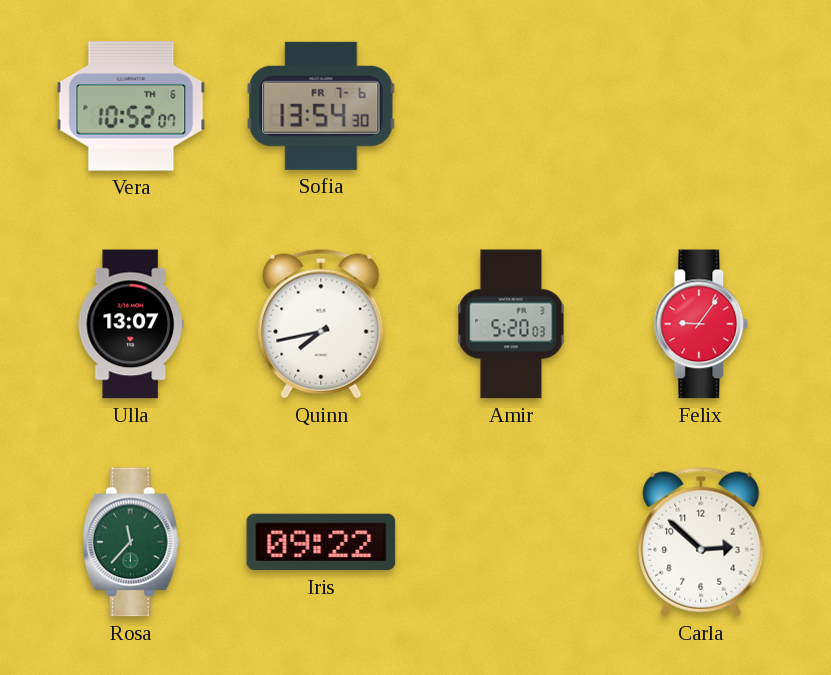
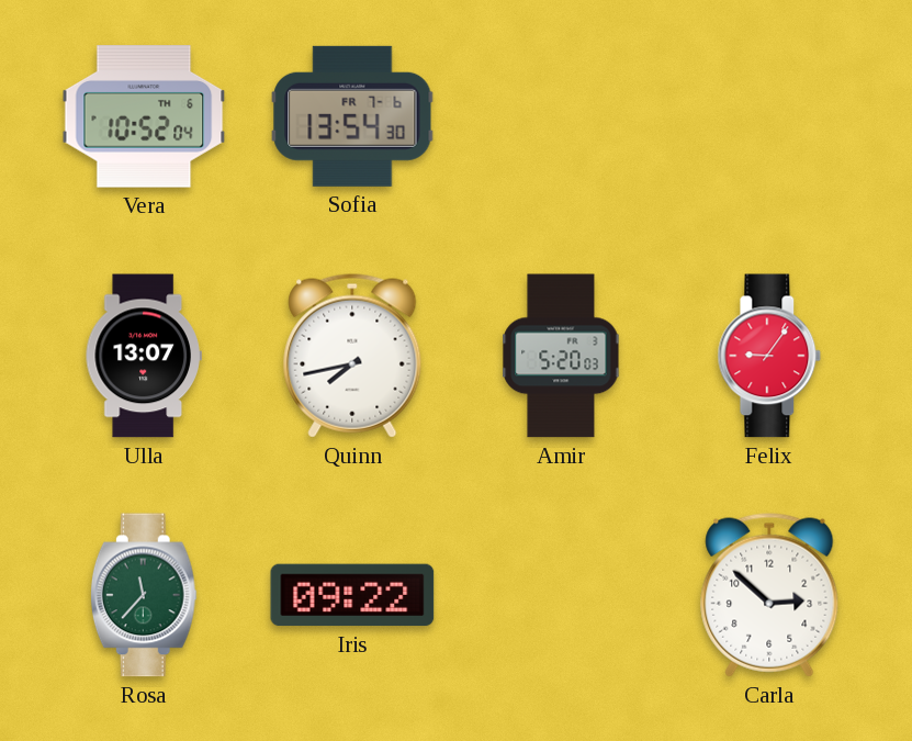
Vera: 10:52:07 -> 10:52:04
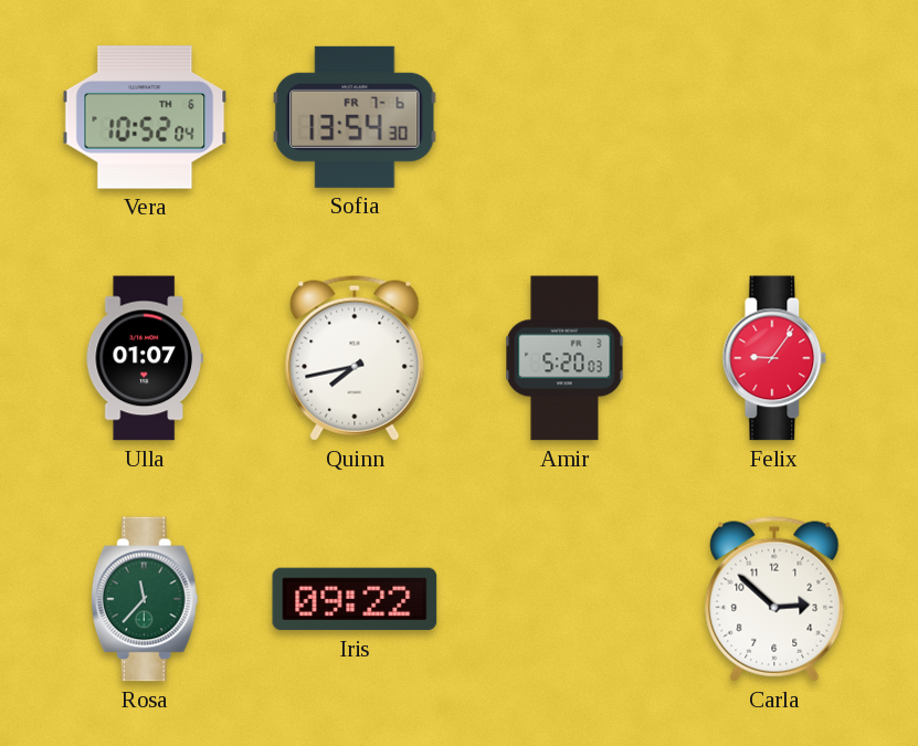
Ulla: 13:07 -> 01:07
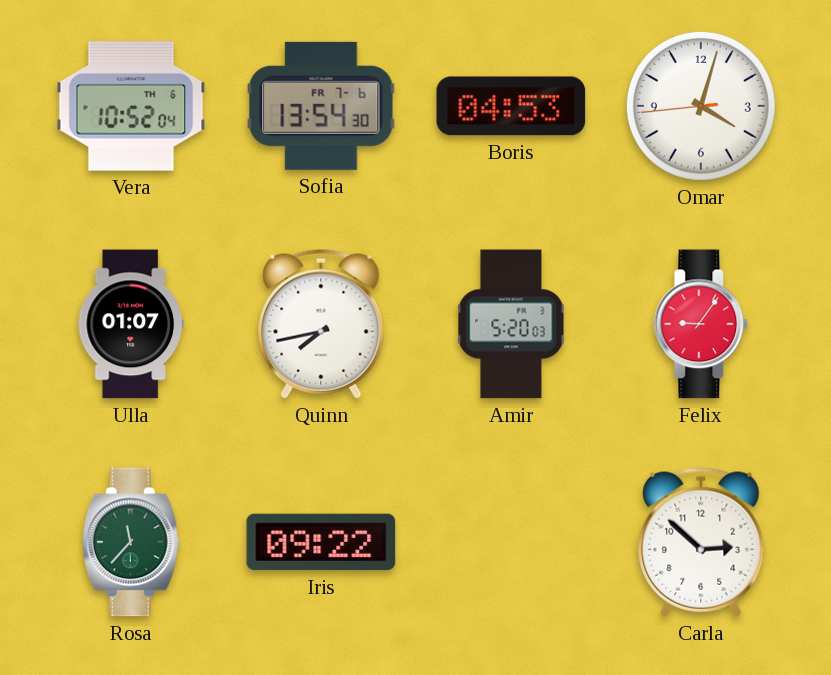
Boris: none -> 04:53
Omar: none -> 4:02
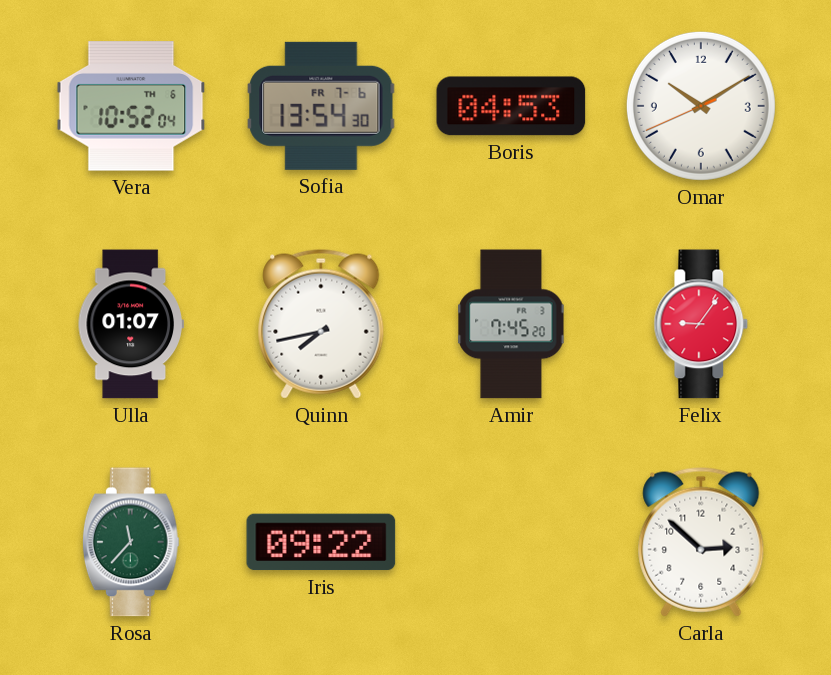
Omar: 4:02 -> 10:09
Amir: 5:20 -> 7:45
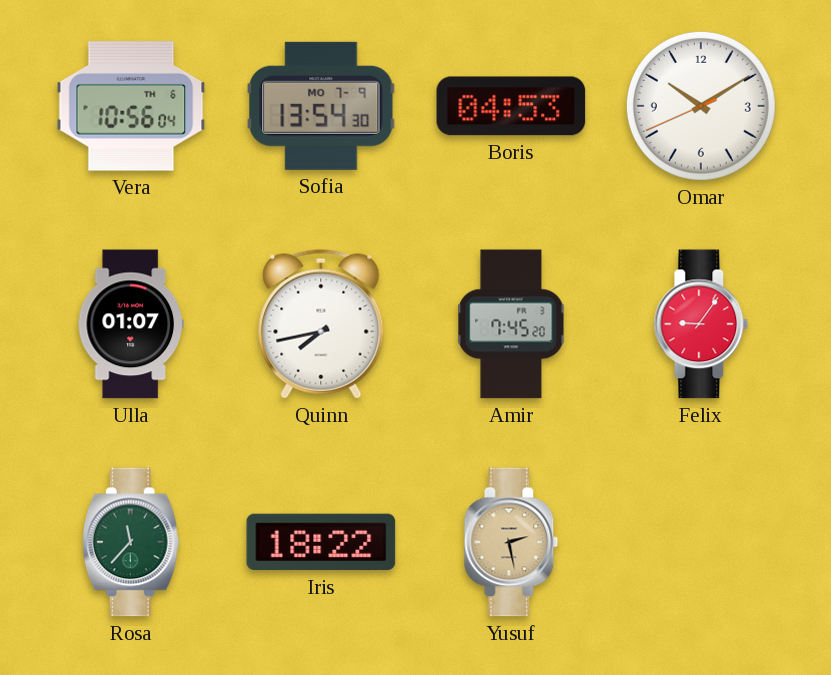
Vera: 10:52 -> 10:56
Sofia date: FR 7-6 -> MO 7-9
Iris: 09:22 -> 18:22
Yusuf: none -> 2:28
Carla: 2:52 -> none
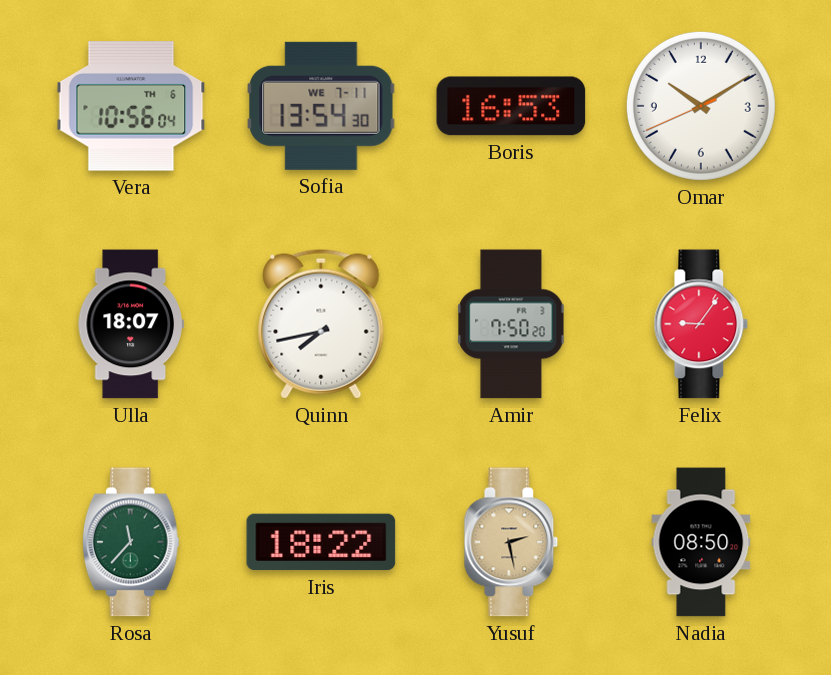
Sofia date: MO 7-9 -> WE 7-11
Boris: 04:53 -> 16:53
Ulla: 01:07 -> 18:07
Amir: 7:45 -> 7:50
Nadia: none -> 08:50
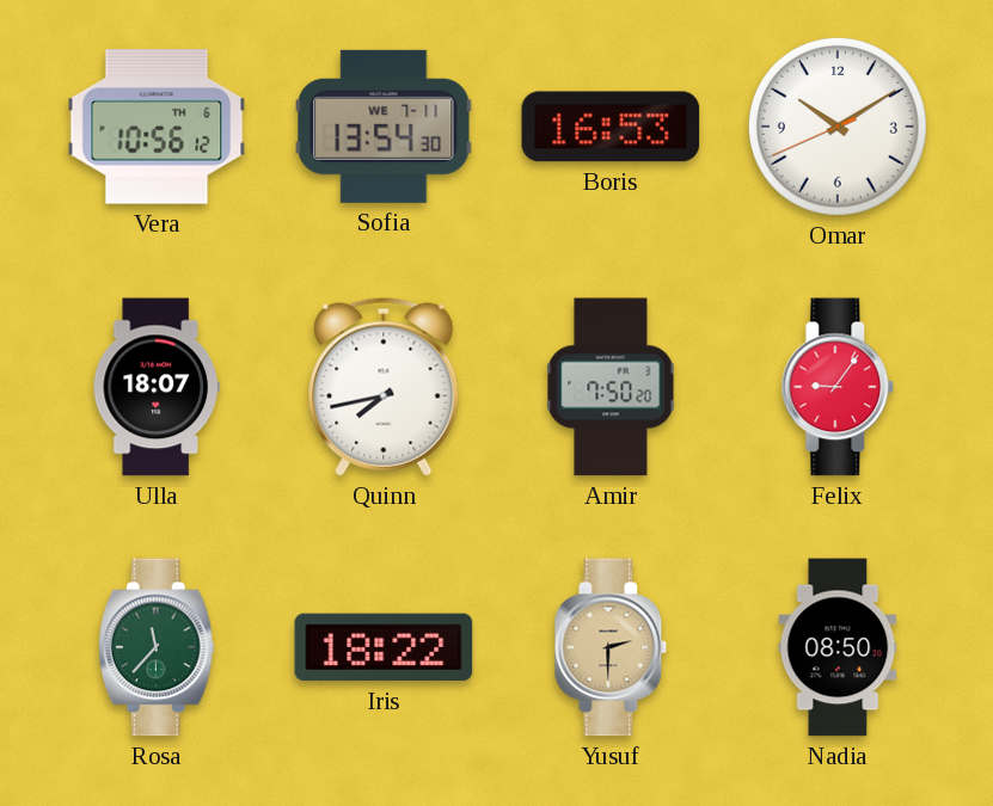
Vera: 10:56:04 -> 10:56:12
Yusuf: 2:28 -> 2:30
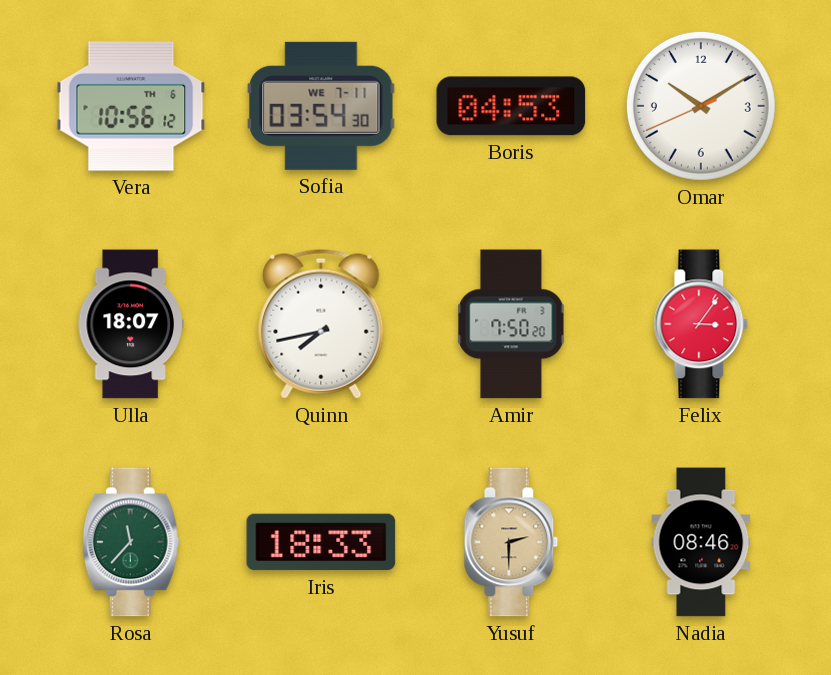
Sofia: 13:54 -> 03:54
Boris: 16:53 -> 04:53
Felix: 9:06 -> 3:06
Iris: 18:22 -> 18:33
Nadia: 08:50 -> 08:46
